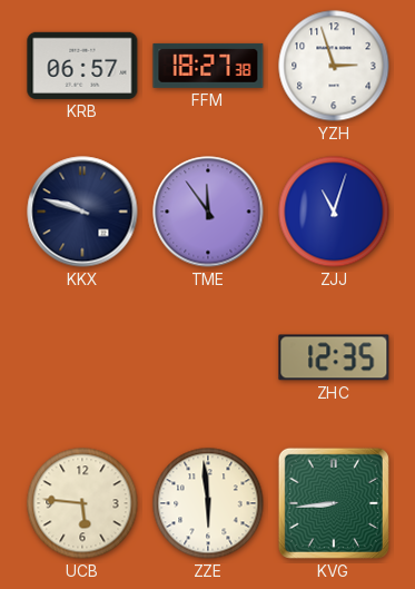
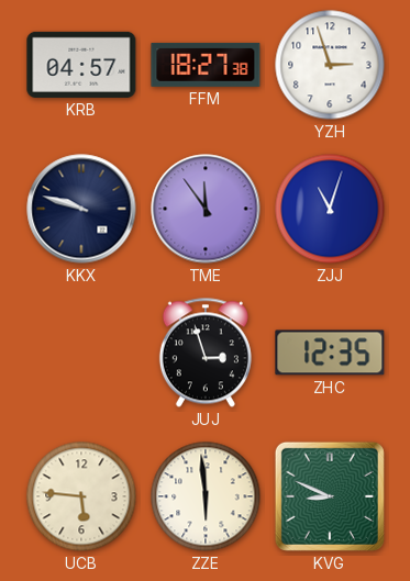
KRB: 06:57 -> 04:57
JUJ: none -> 2:57
KVG: 8:44 -> 8:49
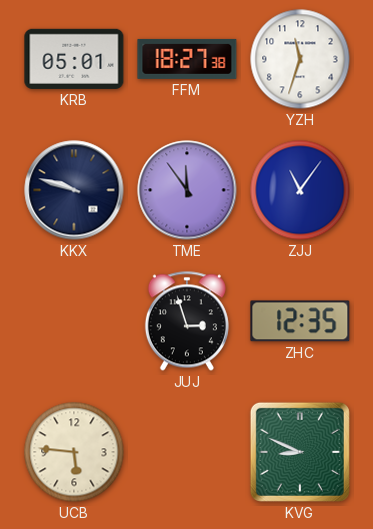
KRB: 04:57 -> 05:01
YZH: 2:57 -> 11:33
ZJJ: 11:03 -> 11:06
ZZE: 5:59 -> none
